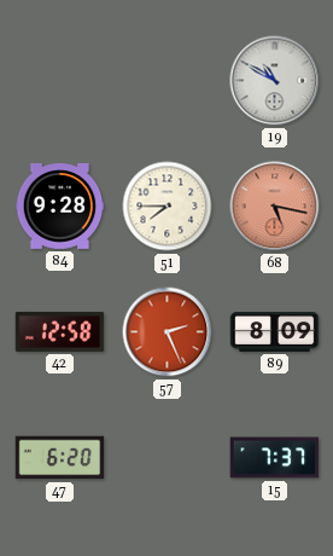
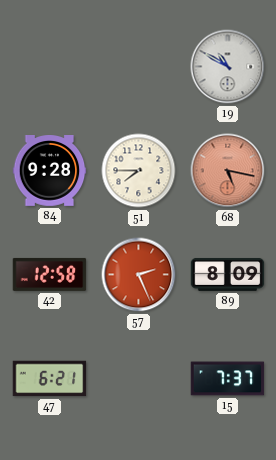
47: 6:20 -> 6:21
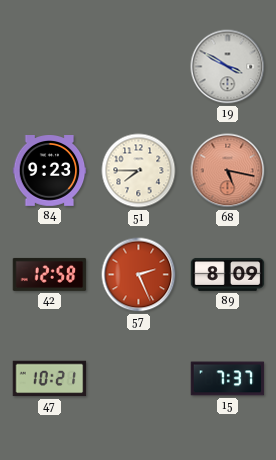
19: 10:50 -> 3:50
84: 9:28 -> 9:23
47: 6:21 -> 10:21
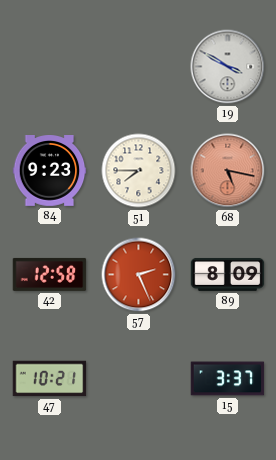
15: 7:37 -> 3:37
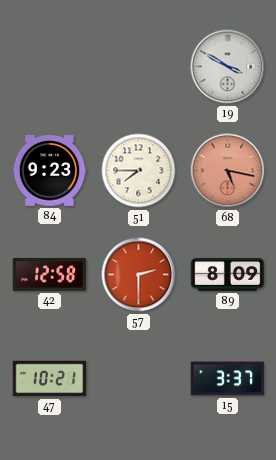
57: 2:26 -> 2:30
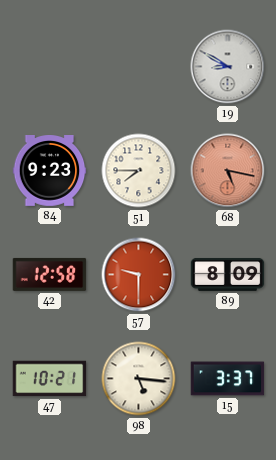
19: 3:50 -> 8:50
57: 2:30 -> 9:30
98: none -> 5:16
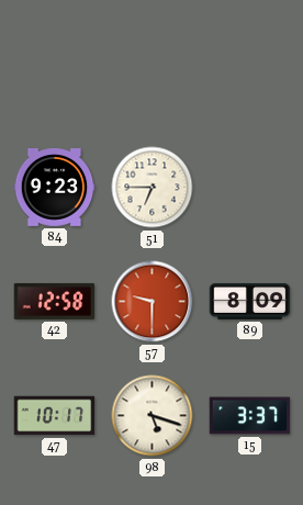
19: 8:50 -> none
51: 7:45 -> 6:45
68: 5:17 -> none
47: 10:21 -> 10:17
98: 5:16 -> 5:18
